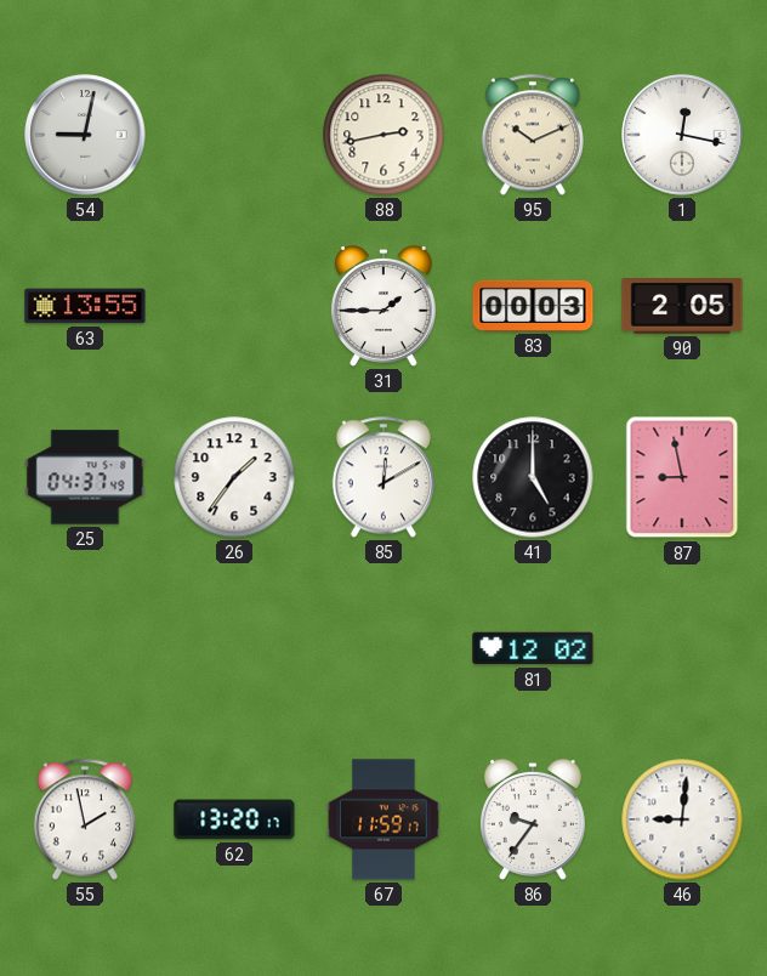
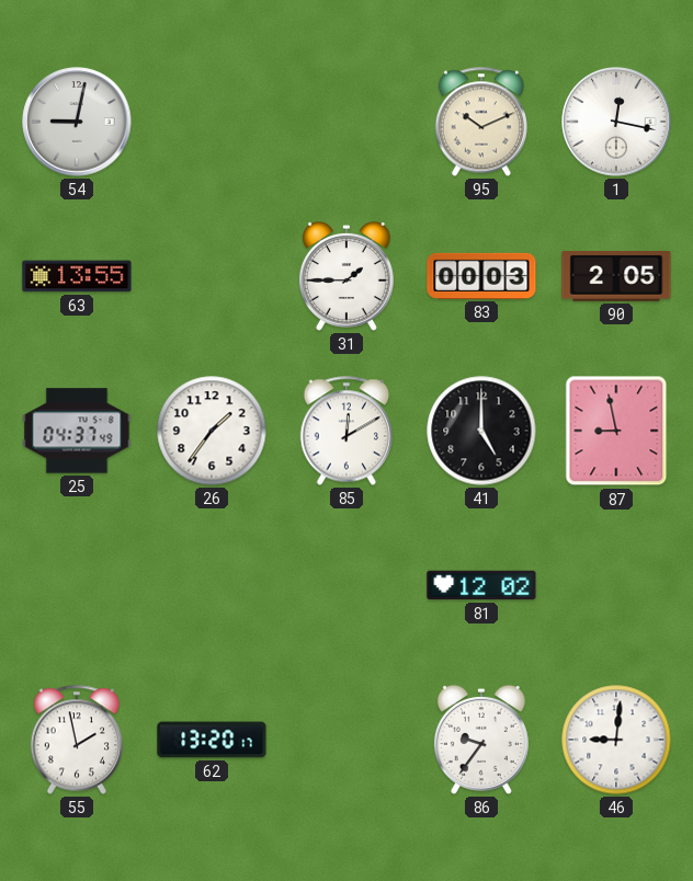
88: 2:43 -> none
67: 11:59 -> none
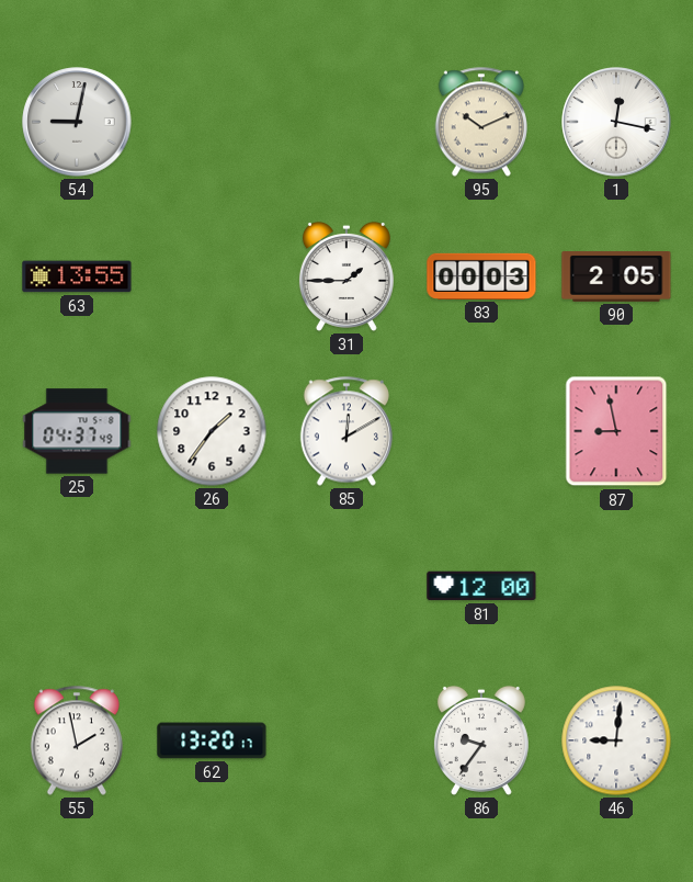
41: 5:00 -> none
81: 12:02 -> 12:00
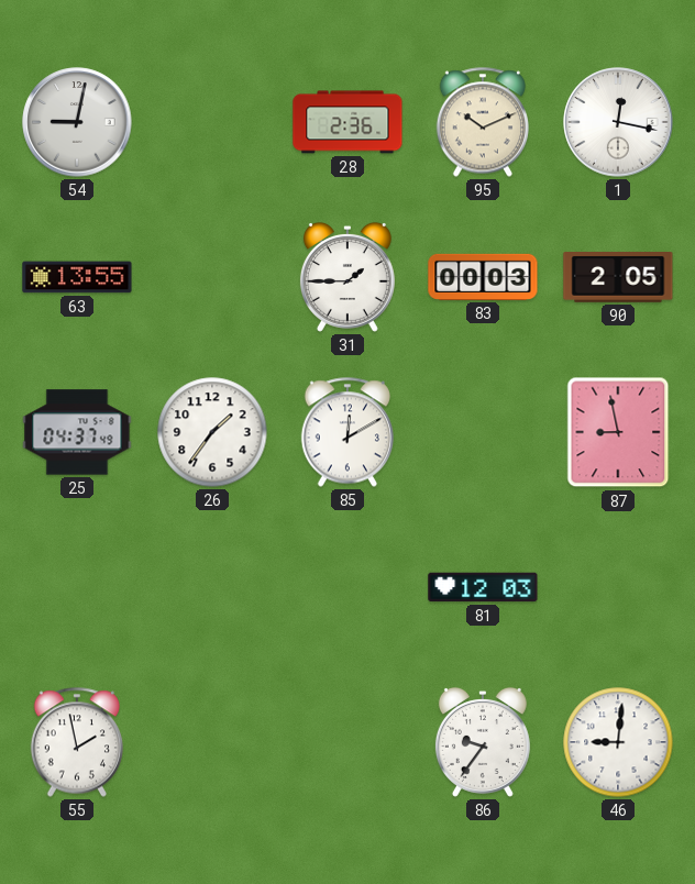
28: none -> 2:36
81: 12:00 -> 12:03
62: 13:20 -> none
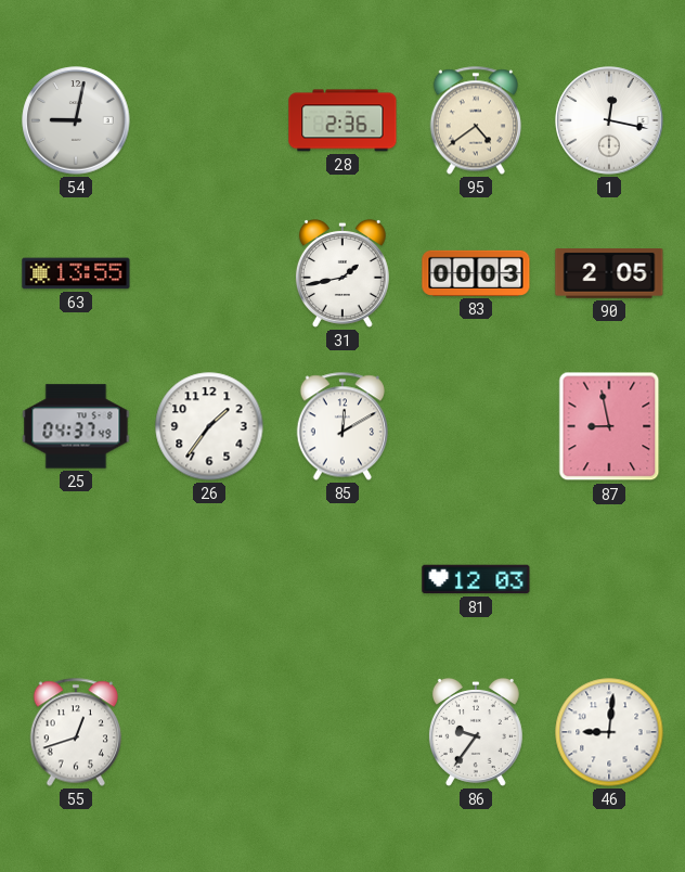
95: 10:11 -> 4:39
31: 1:45 -> 1:43
55: 1:58 -> 12:42
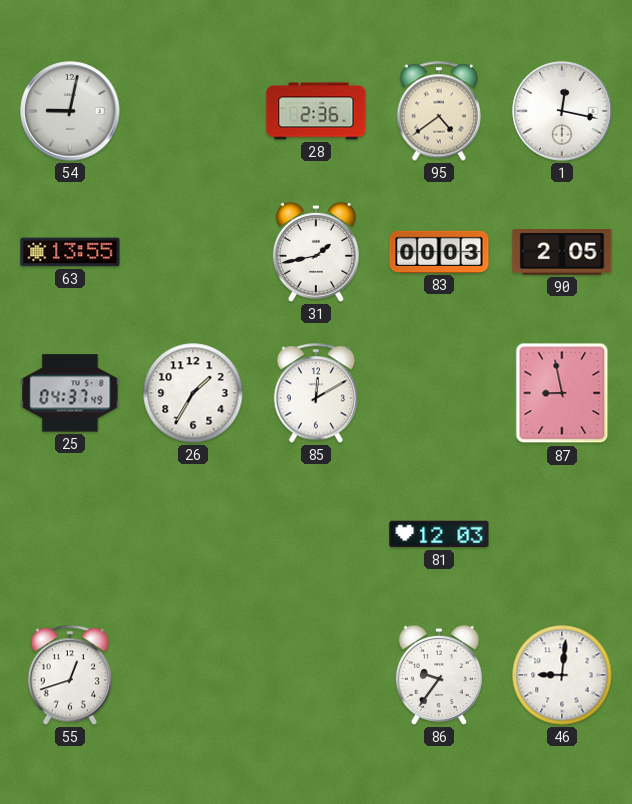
26: 1:36 -> 1:35
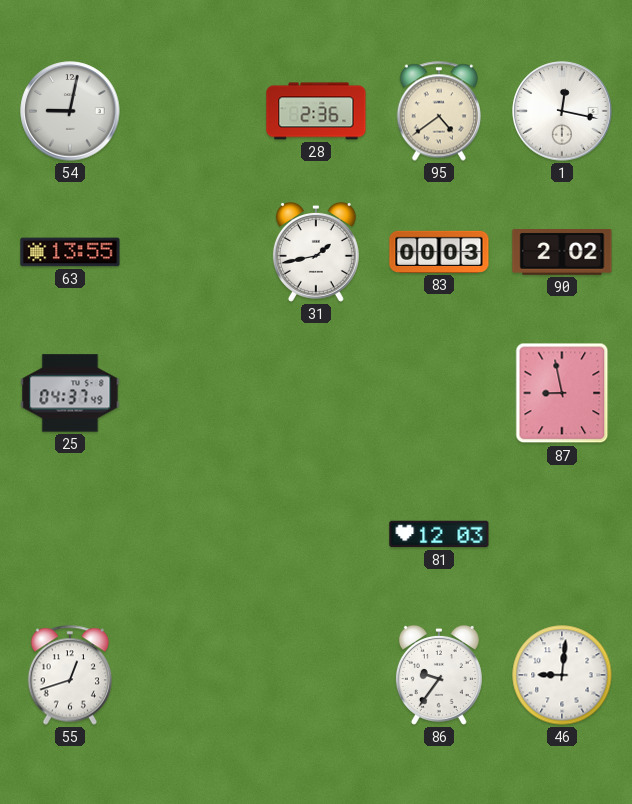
90: 2:05 -> 2:02
26: 1:35 -> none
85: 12:10 -> none
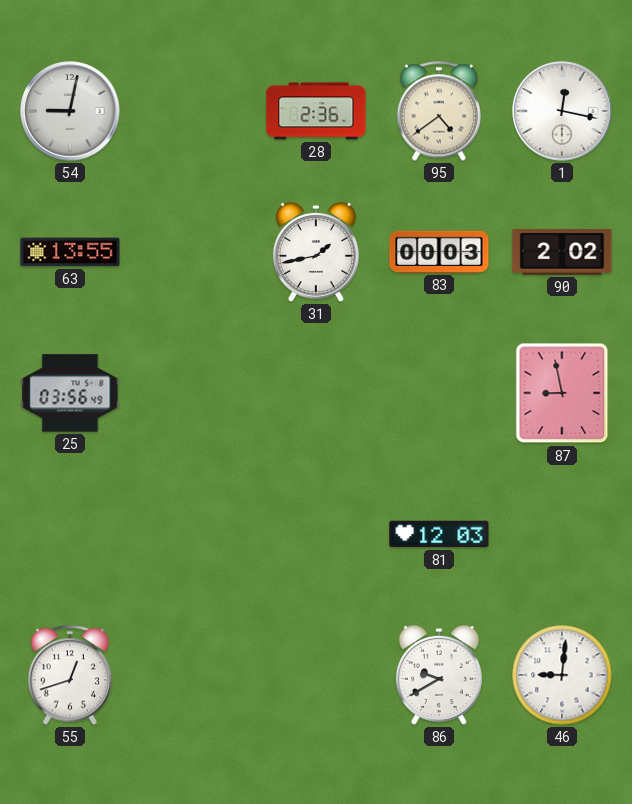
25: 04:37 -> 03:56
86: 9:36 -> 9:40
